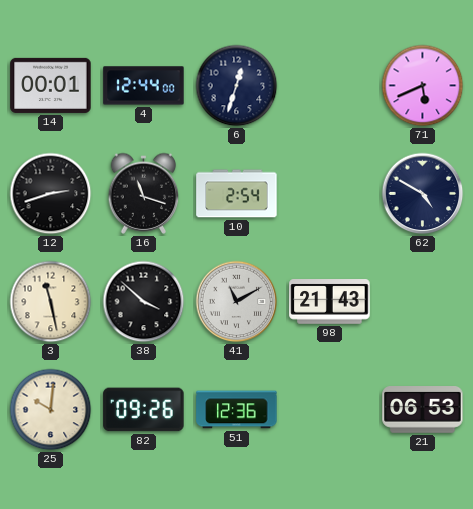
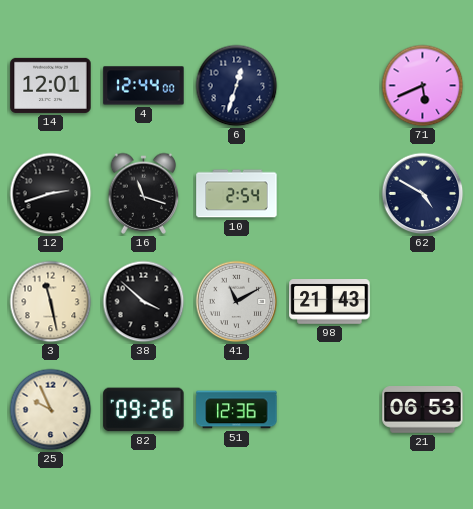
14: 00:01 -> 12:01
25: 10:01 -> 9:56
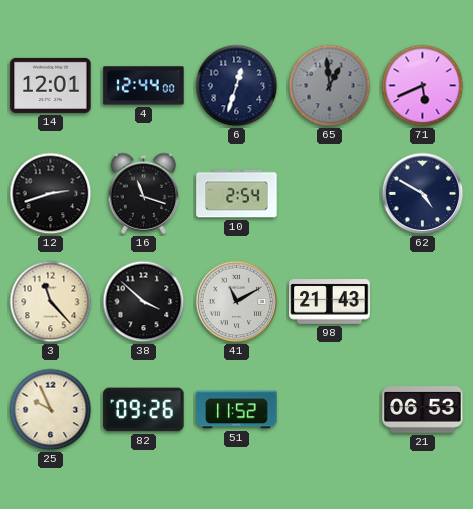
65: none -> 12:59
3: 11:28 -> 11:23
51: 12:36 -> 11:52
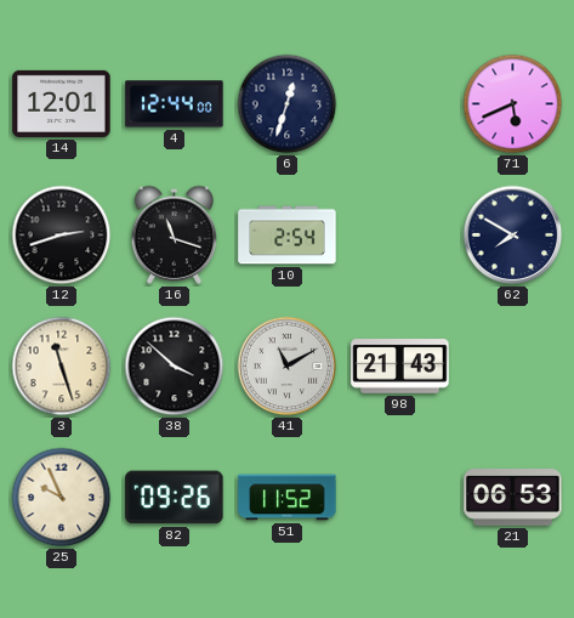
65: 12:59 -> none
62: 4:50 -> 7:50
3: 11:23 -> 11:27
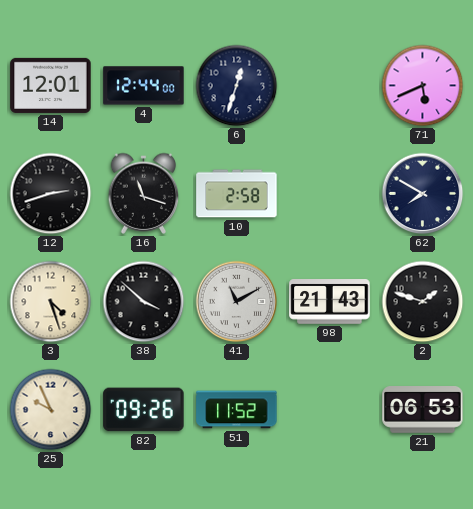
10: 2:54 -> 2:58
3: 11:27 -> 4:27
2: none -> 1:48
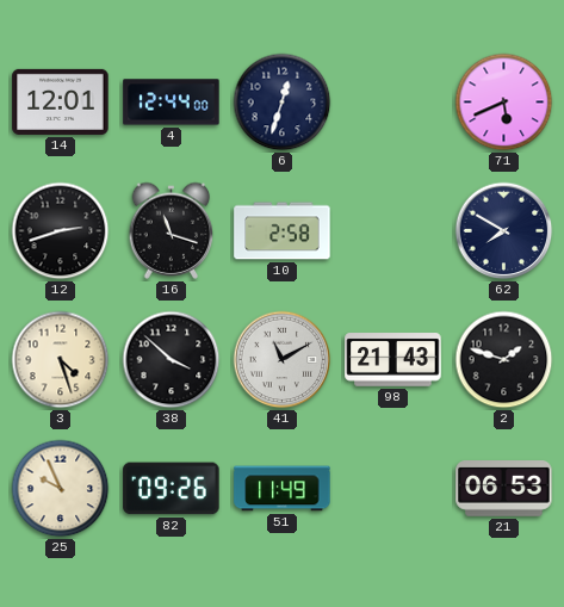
51: 11:52 -> 11:49
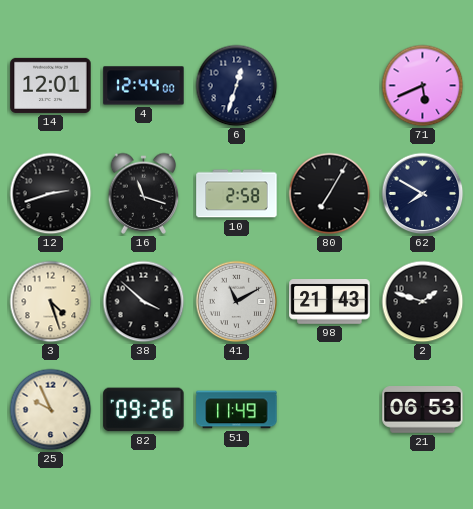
80: none -> 7:05
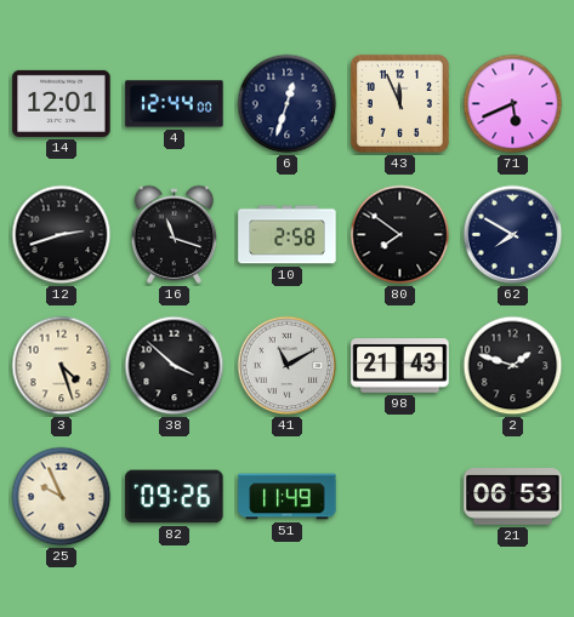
43: none -> 11:56
80: 7:05 -> 7:51
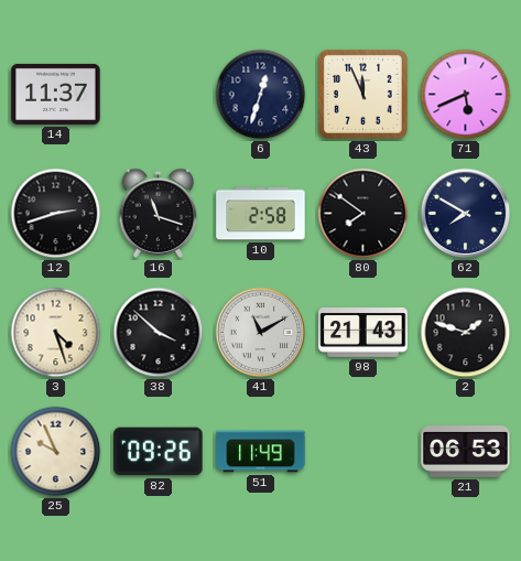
14: 12:01 -> 11:37
4: 12:44 -> none
